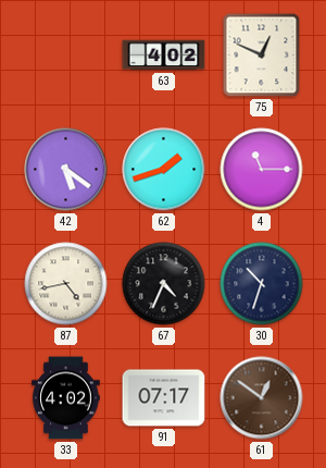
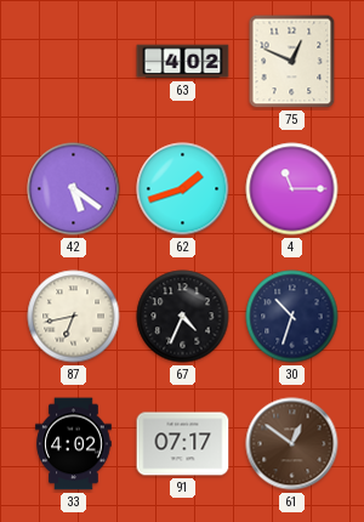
87: 4:43 -> 6:43
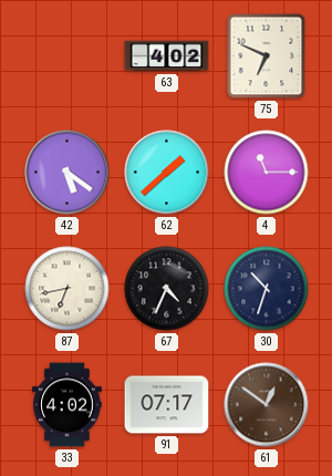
75: 12:49 -> 6:49
62: 1:42 -> 1:38
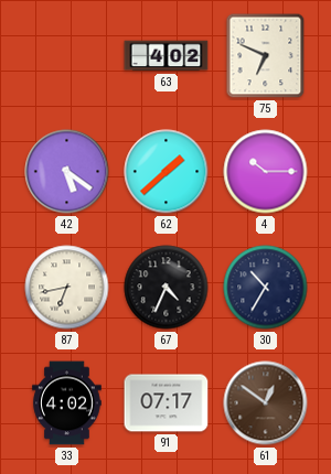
4: 11:15 -> 10:15
30: 10:33 -> 10:35
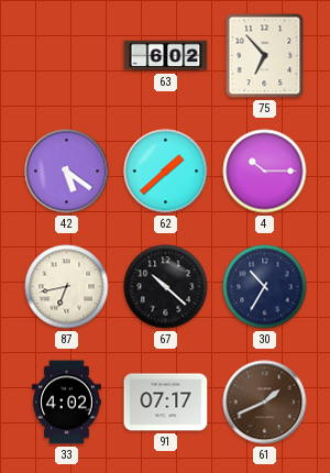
63: 4:02 -> 6:02
75: 6:49 -> 6:53
67: 4:34 -> 10:22
61: 12:51 -> 1:41
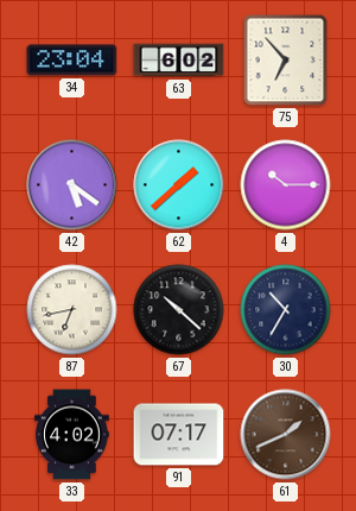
34: none -> 23:04
